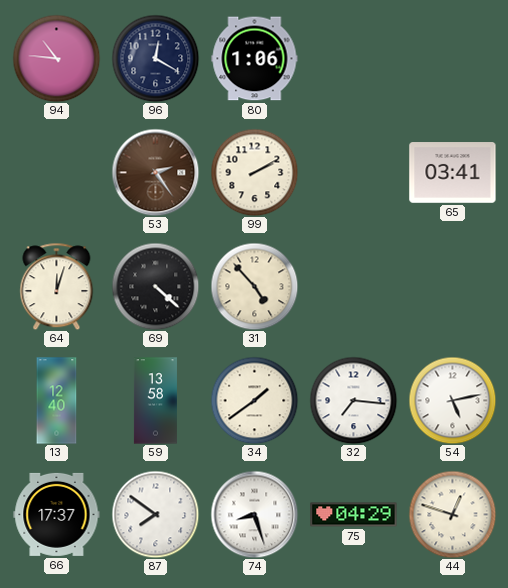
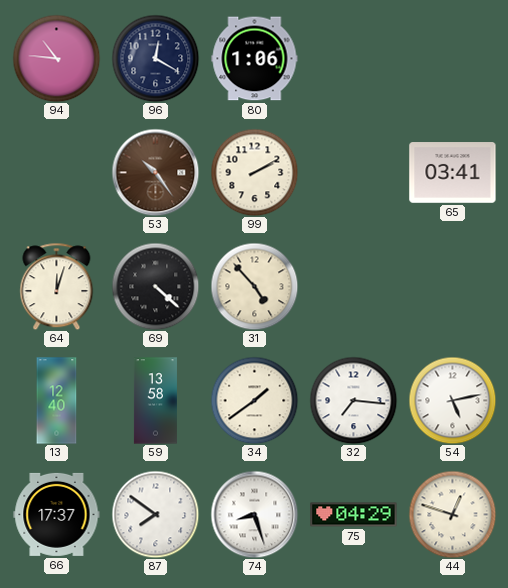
53: 2:24 -> 10:24
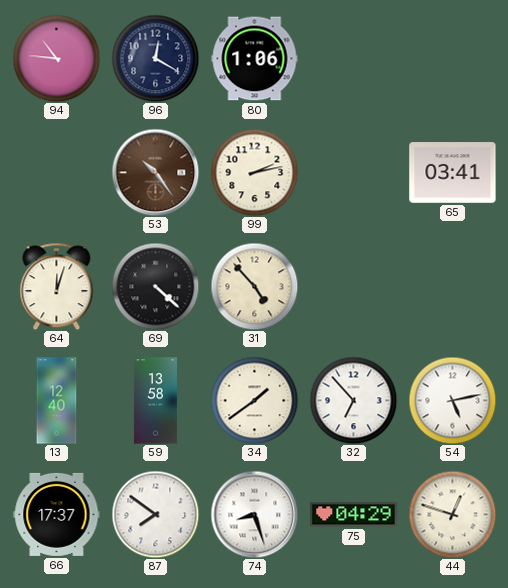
99: 2:10 -> 2:13
32: 7:16 -> 6:53
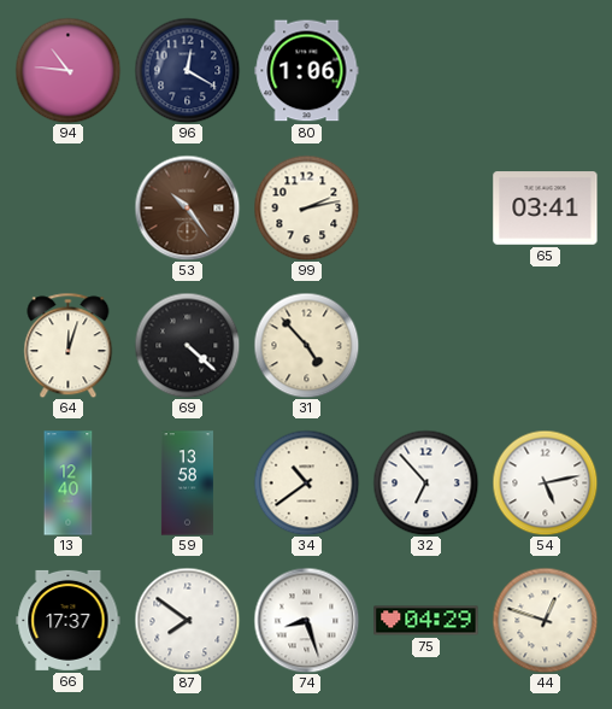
34: 1:39 -> 10:39
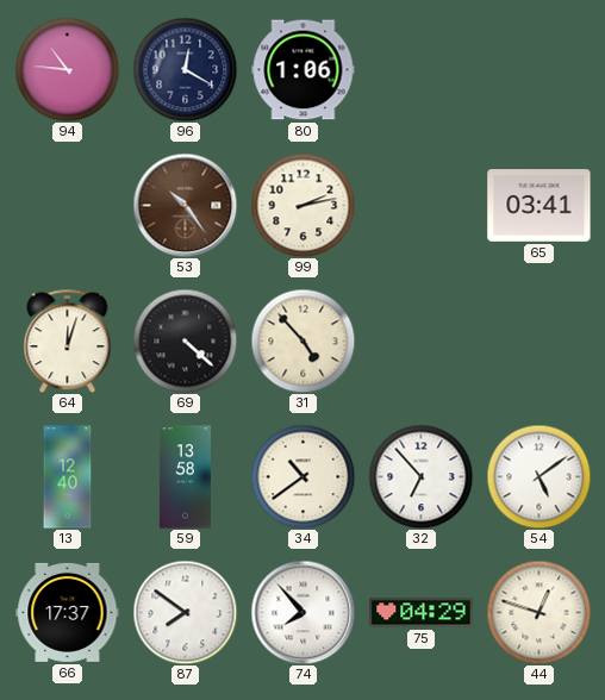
54: 5:13 -> 5:09
74: 8:27 -> 7:53
